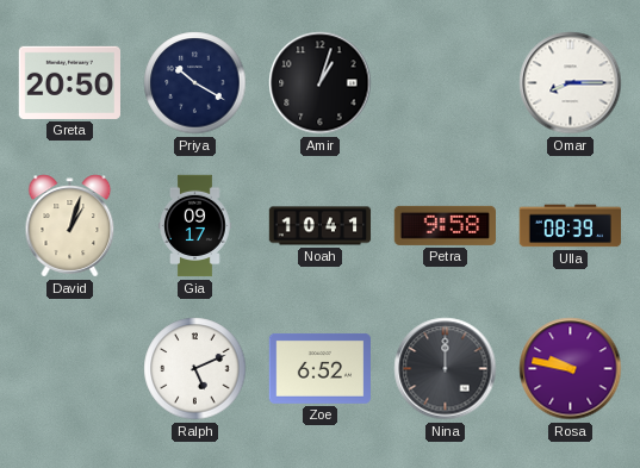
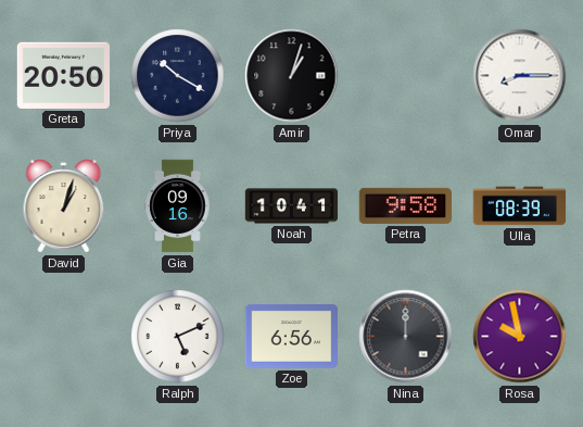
Gia: 09:17 -> 09:16
Zoe: 6:52 -> 6:56
Rosa: 9:47 -> 9:58
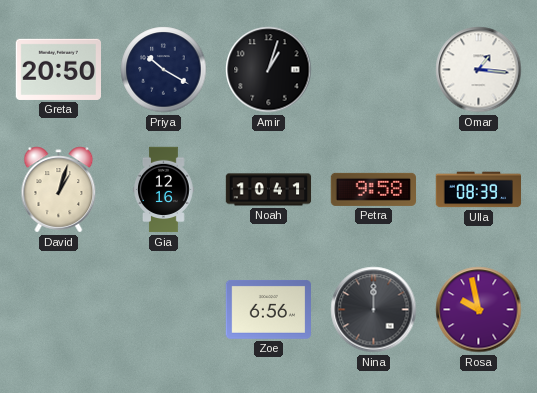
Omar: 8:15 -> 1:16
Gia: 09:16 -> 12:16
Ralph: 5:11 -> none
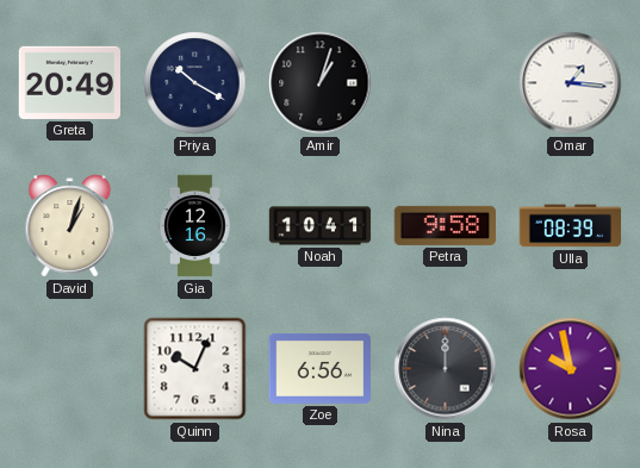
Greta: 20:50 -> 20:49
Quinn: none -> 10:04
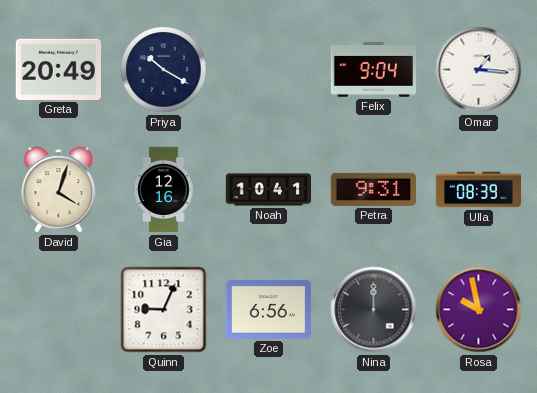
Amir: 1:03 -> none
Felix: none -> 9:04
David: 1:03 -> 4:03
Petra: 9:58 -> 9:31
Quinn: 10:04 -> 9:04
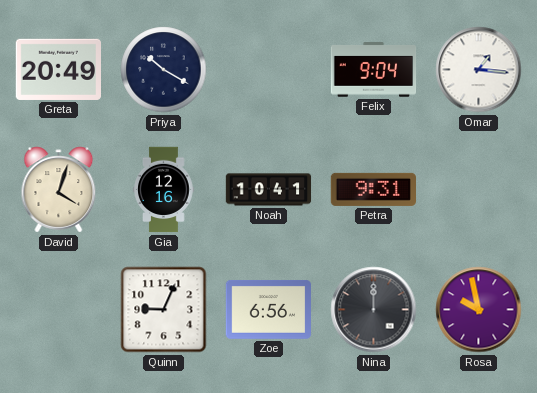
Ulla: 08:39 -> none
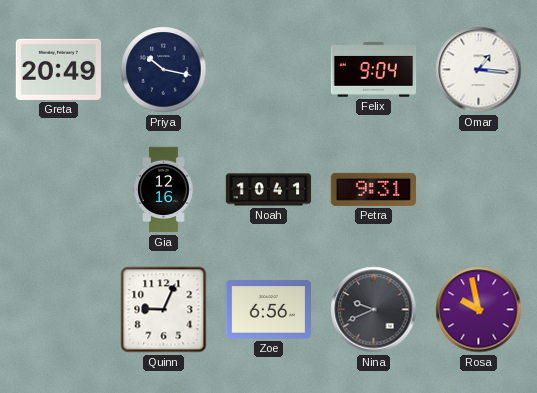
Priya: 10:20 -> 10:17
David: 4:03 -> none
Nina: 12:00 -> 9:41
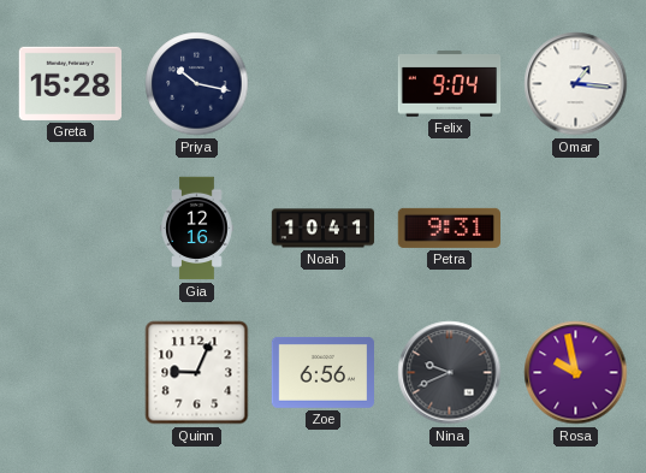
Greta: 20:49 -> 15:28
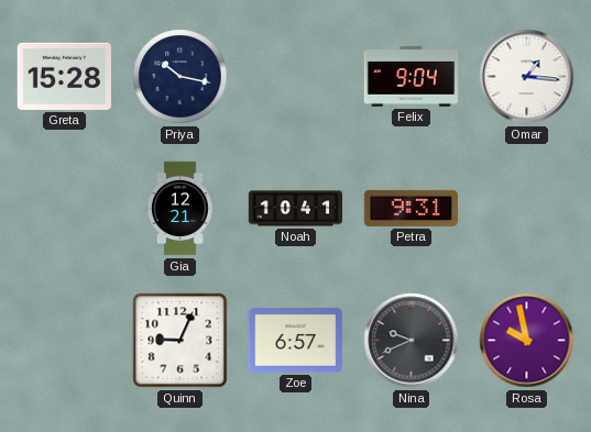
Gia: 12:16 -> 12:21
Zoe: 6:56 -> 6:57
